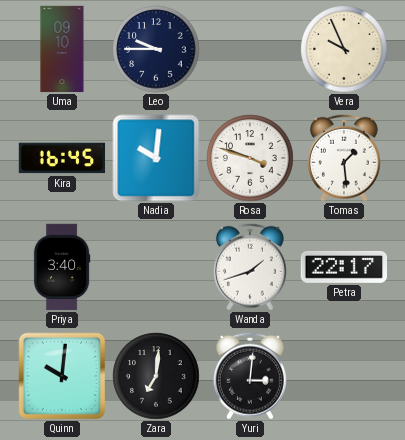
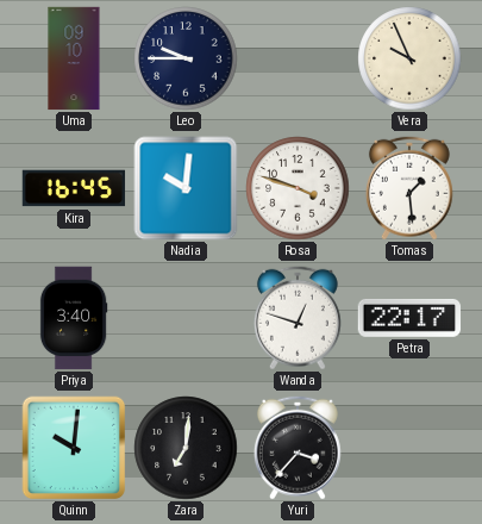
Wanda: 1:42 -> 12:48
Yuri: 3:01 -> 3:37
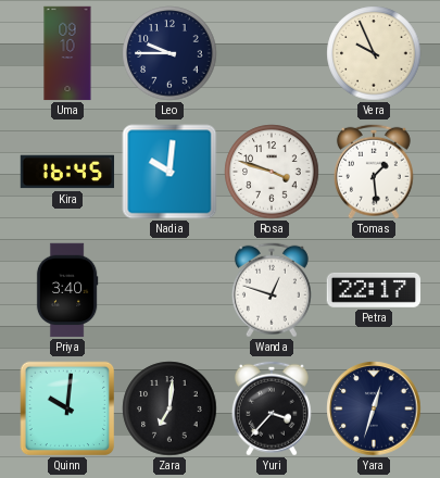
Yara: none -> 12:33
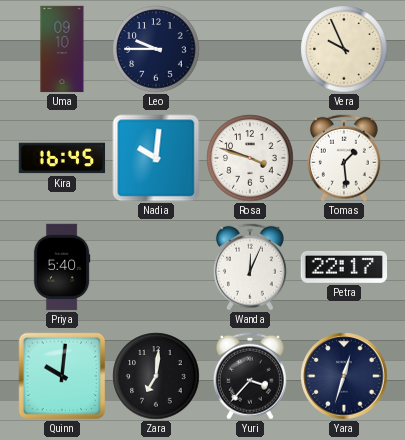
Priya: 3:40 -> 5:40
Wanda: 12:48 -> 12:04
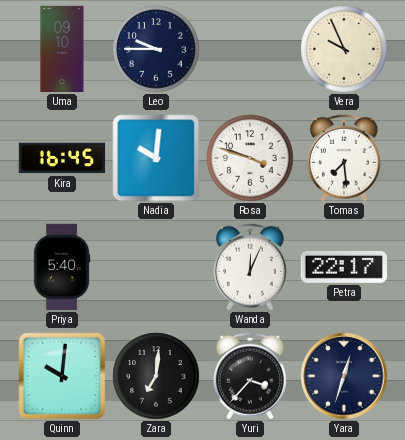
Tomas: 1:29 -> 7:29
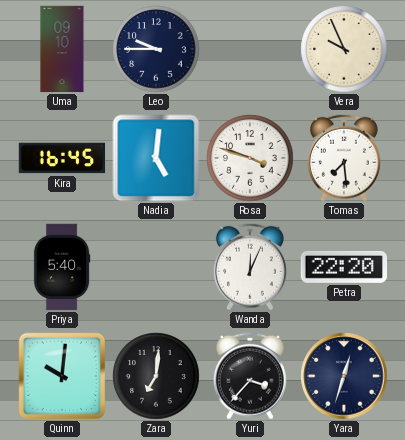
Nadia: 10:01 -> 5:01
Petra: 22:17 -> 22:20
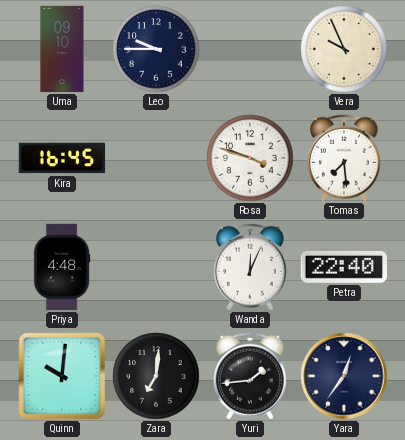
Nadia: 5:01 -> none
Priya: 5:40 -> 4:48
Petra: 22:20 -> 22:40
Yuri: 3:37 -> 1:44
Yara: 12:33 -> 12:36
